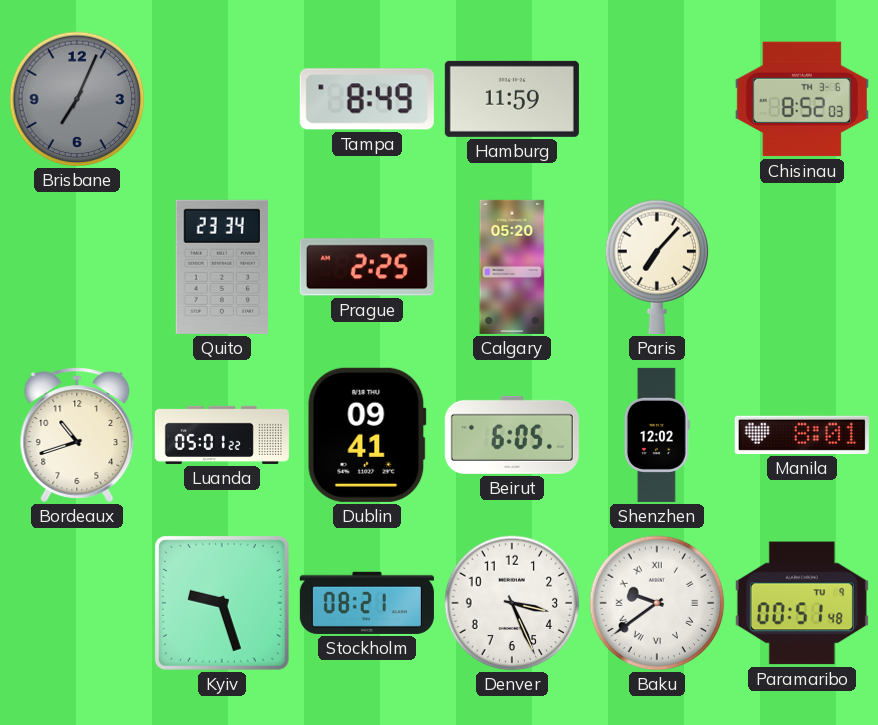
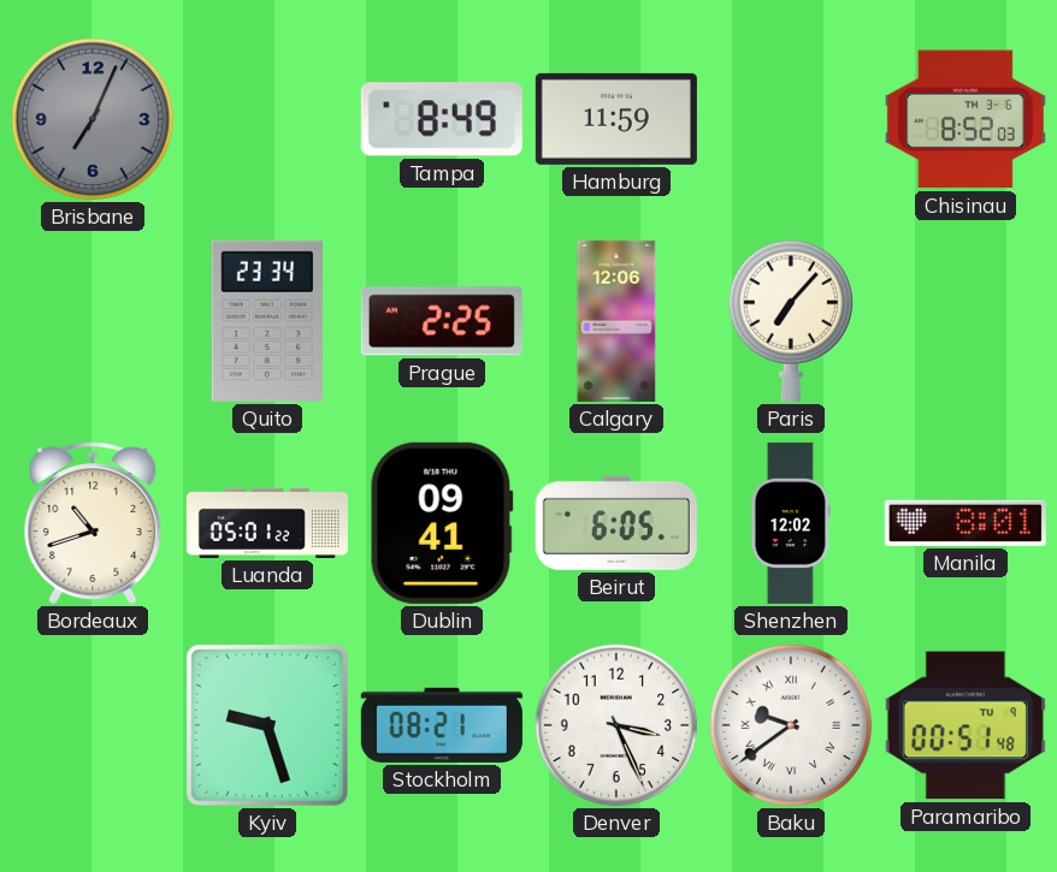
Calgary: 05:20 -> 12:06
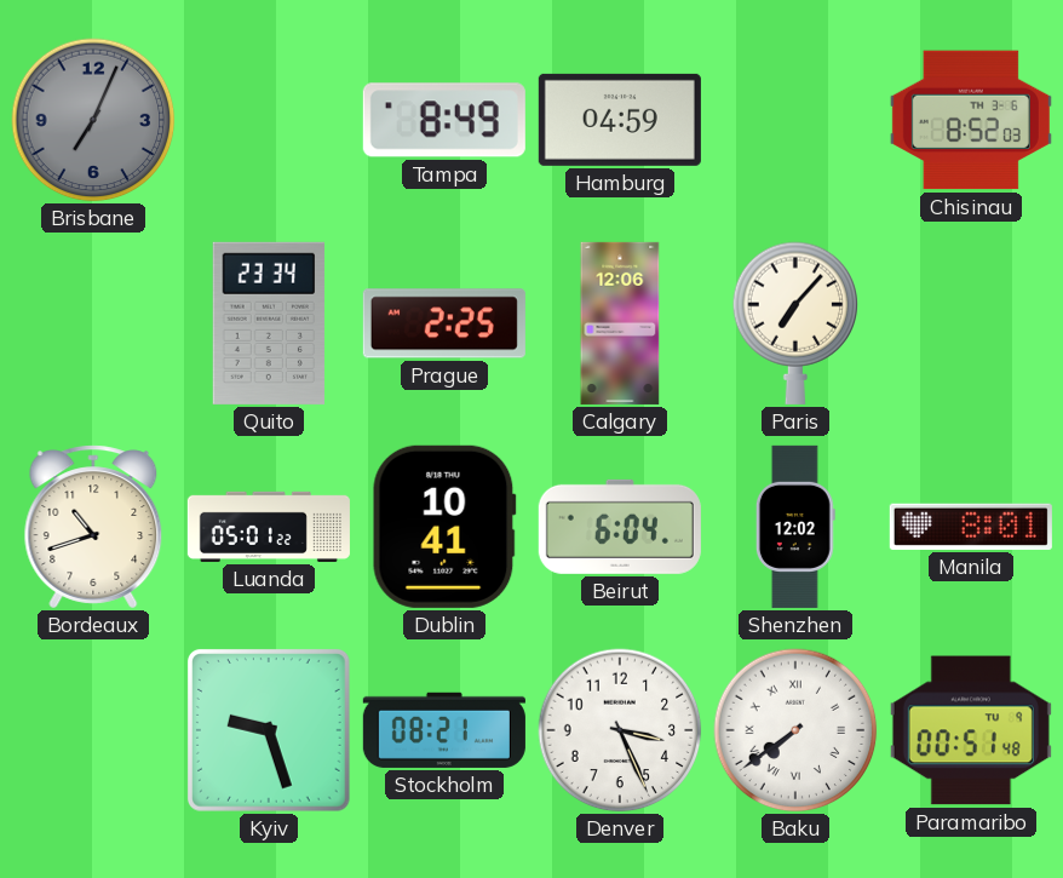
Hamburg: 11:59 -> 04:59
Dublin: 09:41 -> 10:41
Beirut: 6:05 -> 6:04
Baku: 9:39 -> 7:39
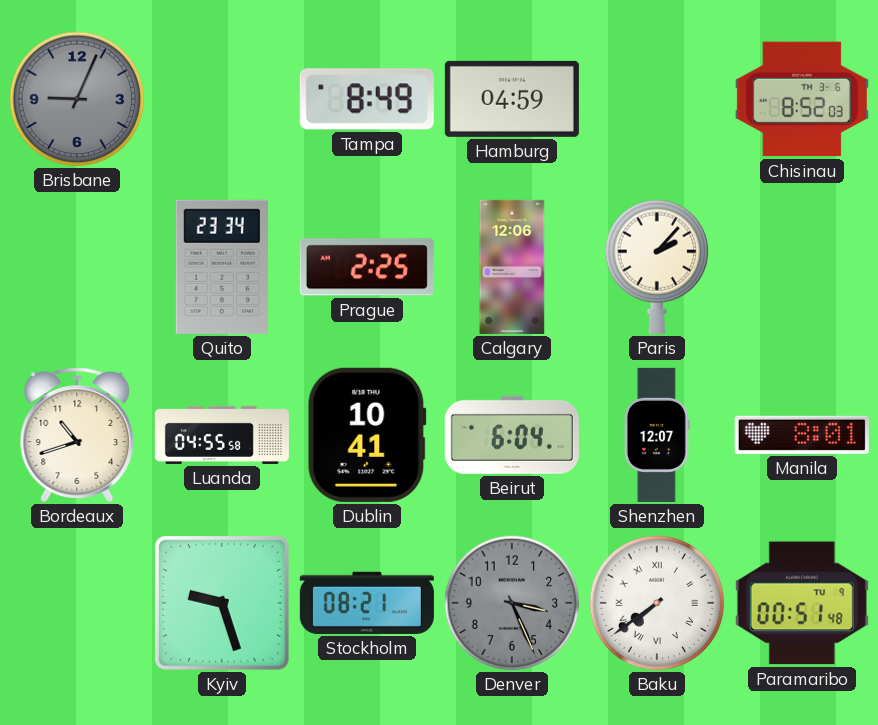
Brisbane: 7:04 -> 9:04
Paris: 7:07 -> 2:07
Luanda: 05:01 -> 04:55
Shenzhen: 12:02 -> 12:07
Denver dial: white -> grey
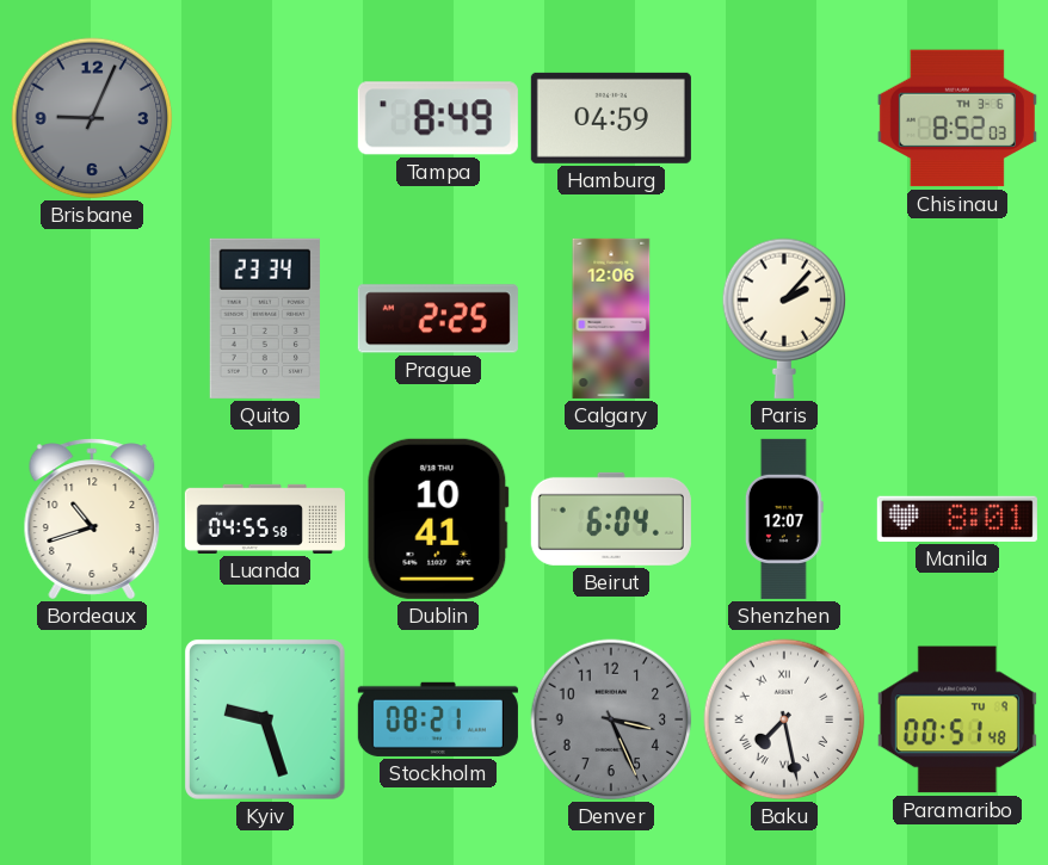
Baku: 7:39 -> 7:28
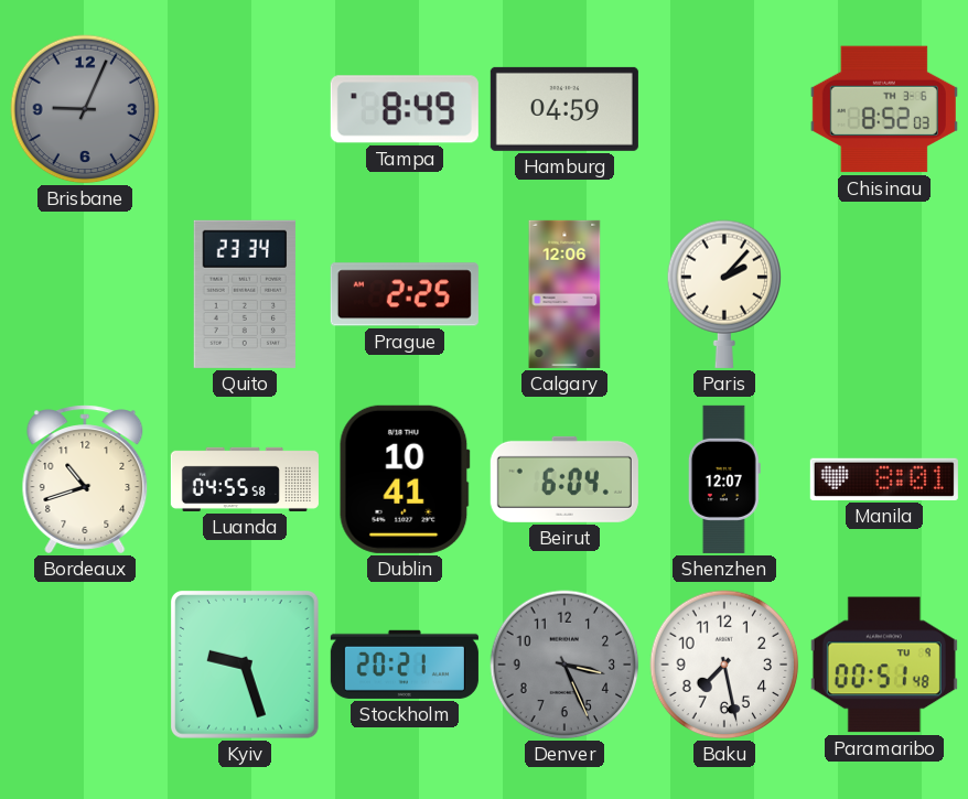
Stockholm: 08:21 -> 20:21
Baku numerals: Roman -> Arabic
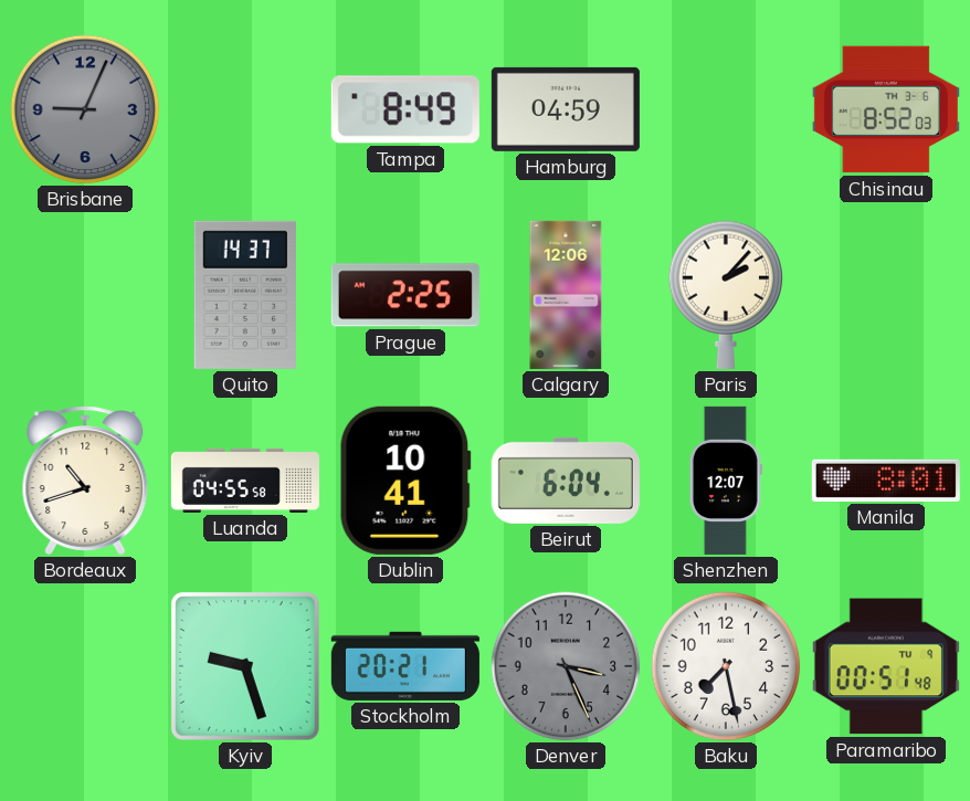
Quito: 23:34 -> 14:37
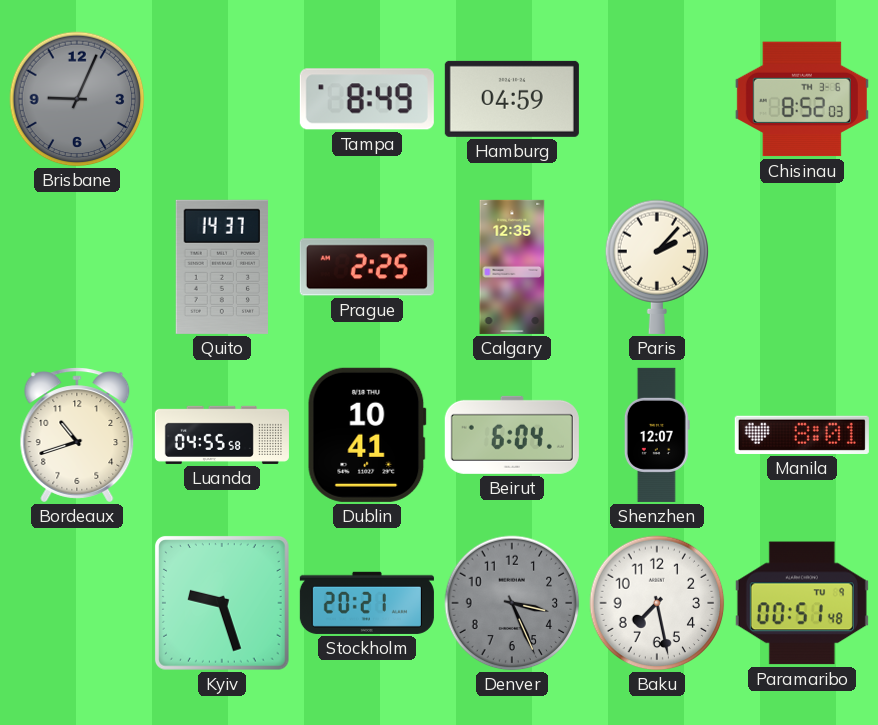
Calgary: 12:06 -> 12:35
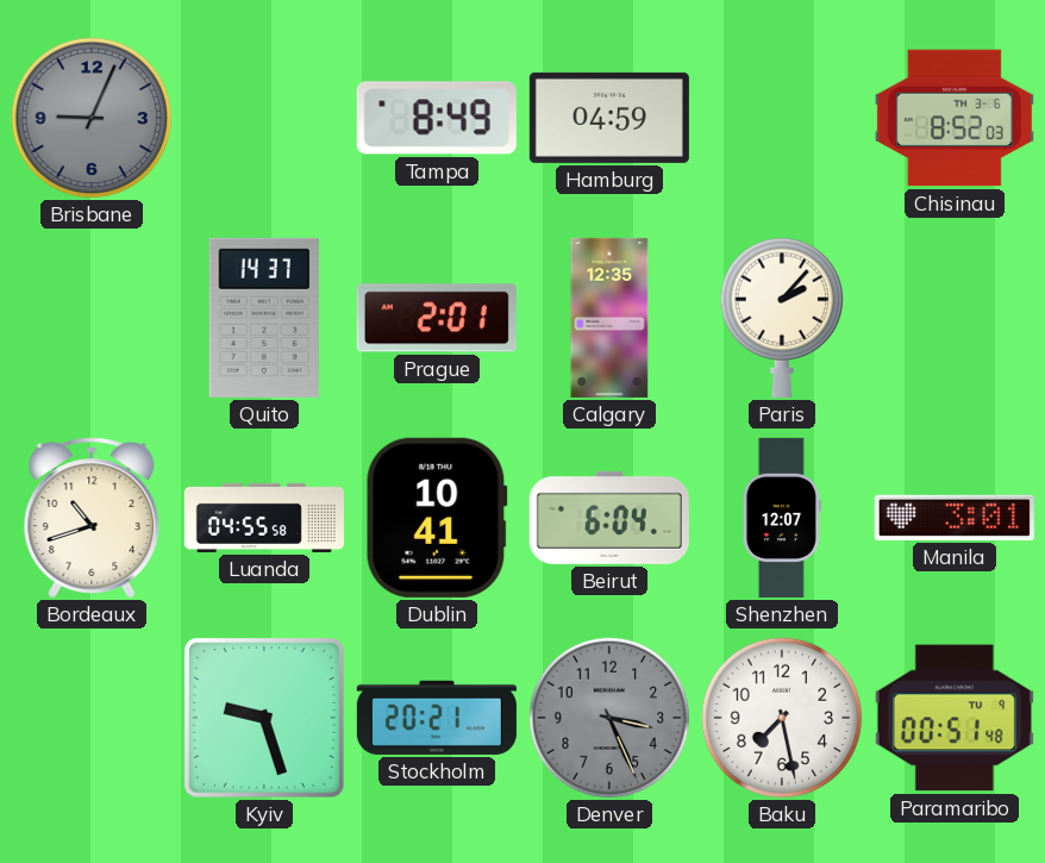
Prague: 2:25 -> 2:01
Manila: 8:01 -> 3:01
